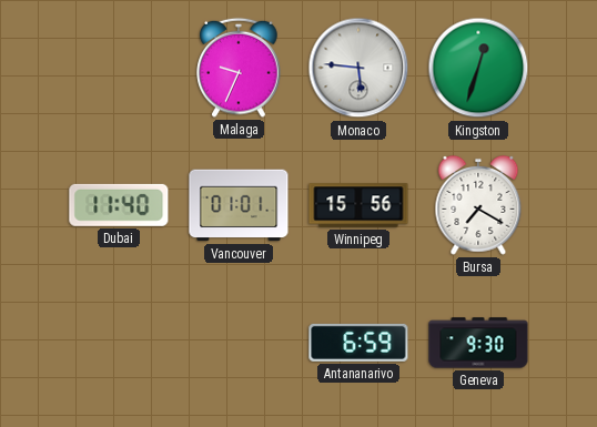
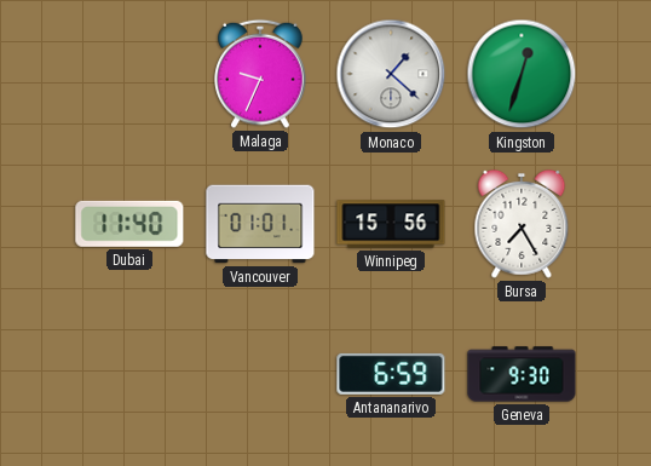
Monaco: 5:46 -> 1:22
Bursa: 7:20 -> 7:25
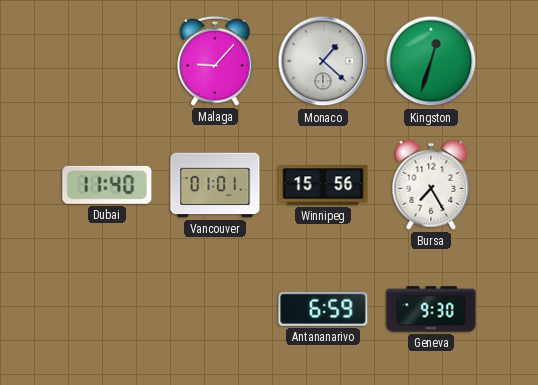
Malaga: 9:34 -> 9:07
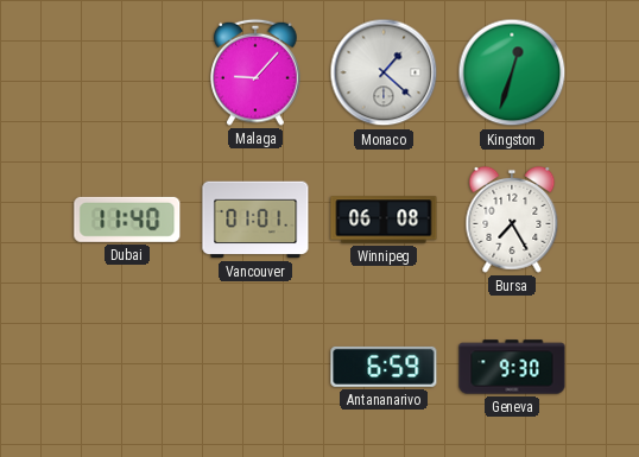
Winnipeg: 15:56 -> 06:08
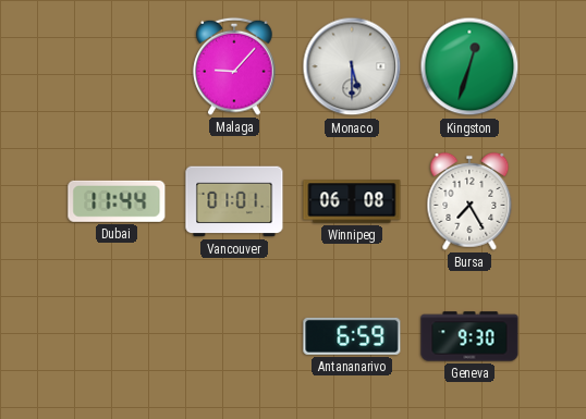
Monaco: 1:22 -> 5:30
Dubai: 11:40 -> 11:44
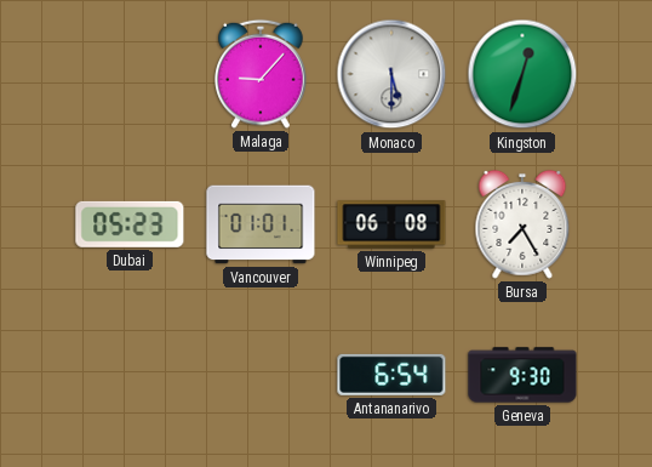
Dubai: 11:44 -> 05:23
Antananarivo: 6:59 -> 6:54
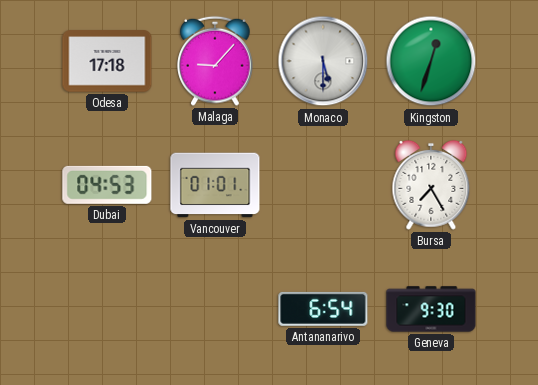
Odesa: none -> 17:18
Dubai: 05:23 -> 04:53
Winnipeg: 06:08 -> none
